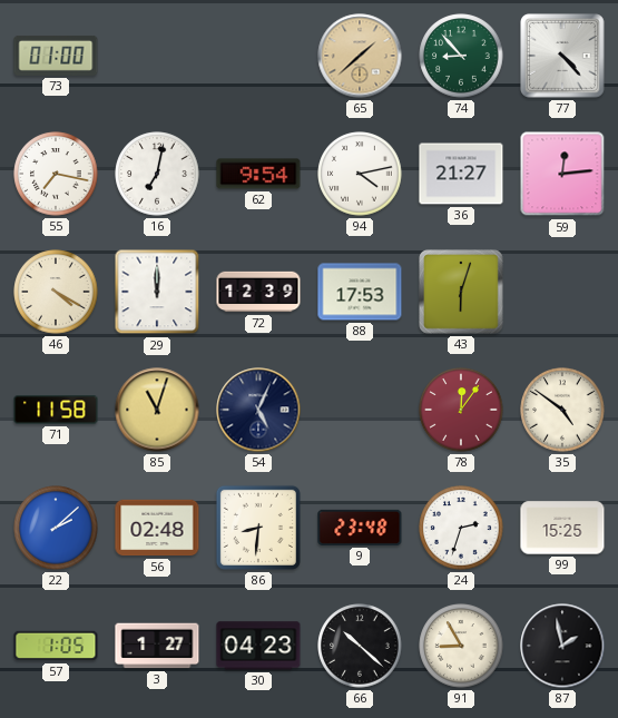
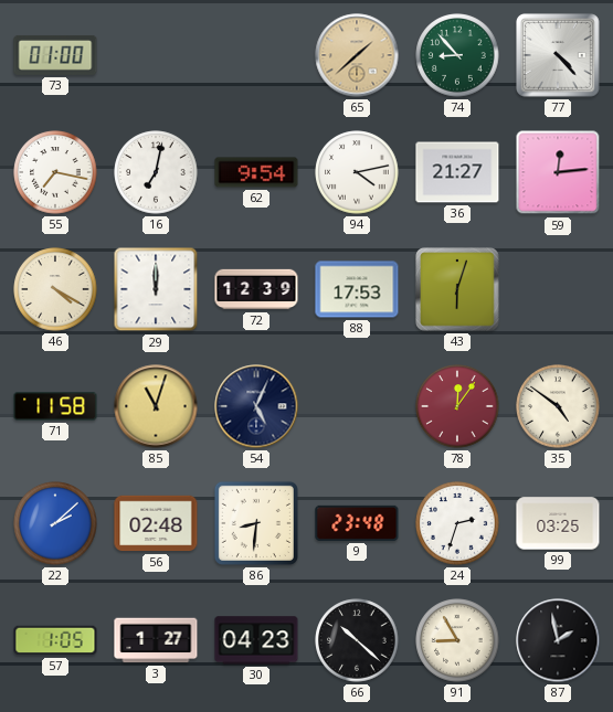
99: 15:25 -> 03:25
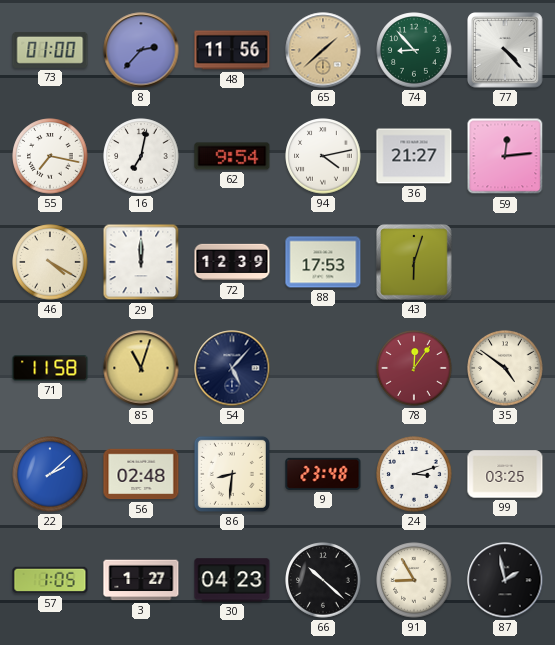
8: none -> 2:37
48: none -> 11:56
54: 5:04 -> 5:07
24: 2:33 -> 3:12
